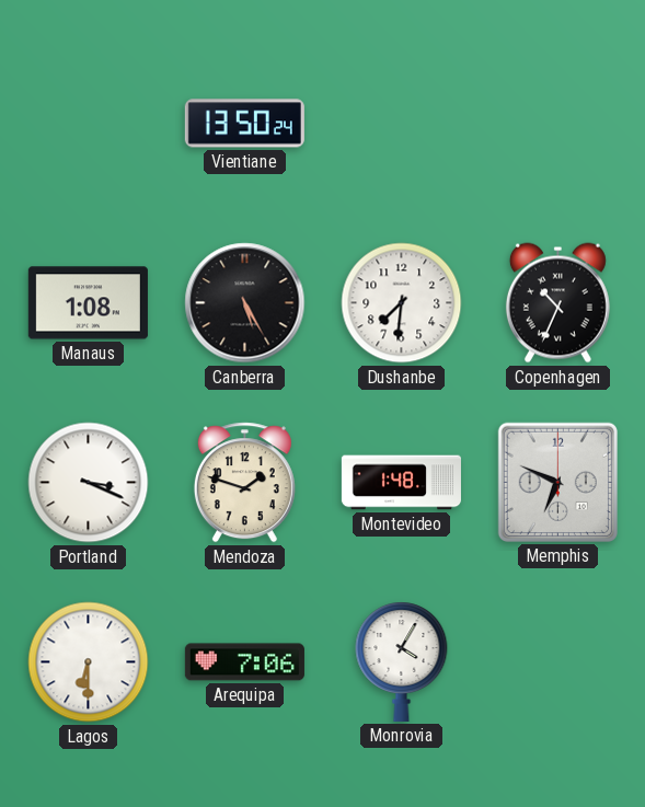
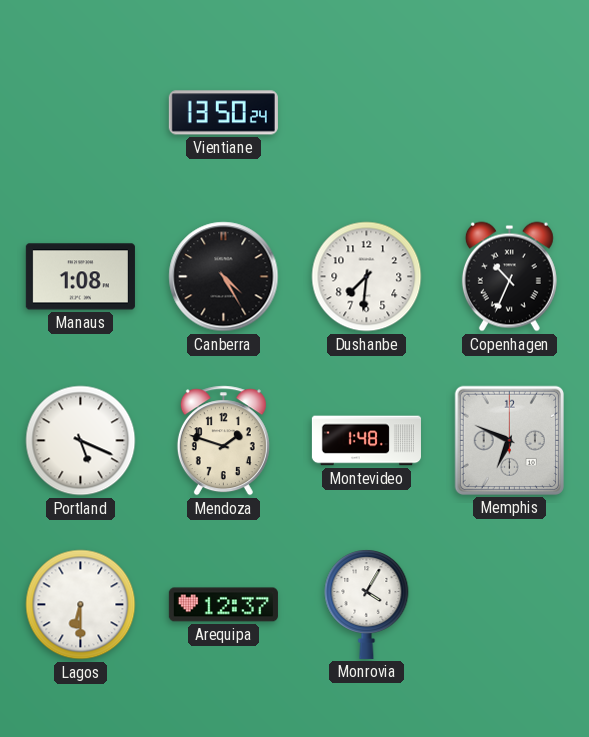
Canberra: 5:25 -> 4:25
Portland: 3:19 -> 5:19
Arequipa: 7:06 -> 12:37
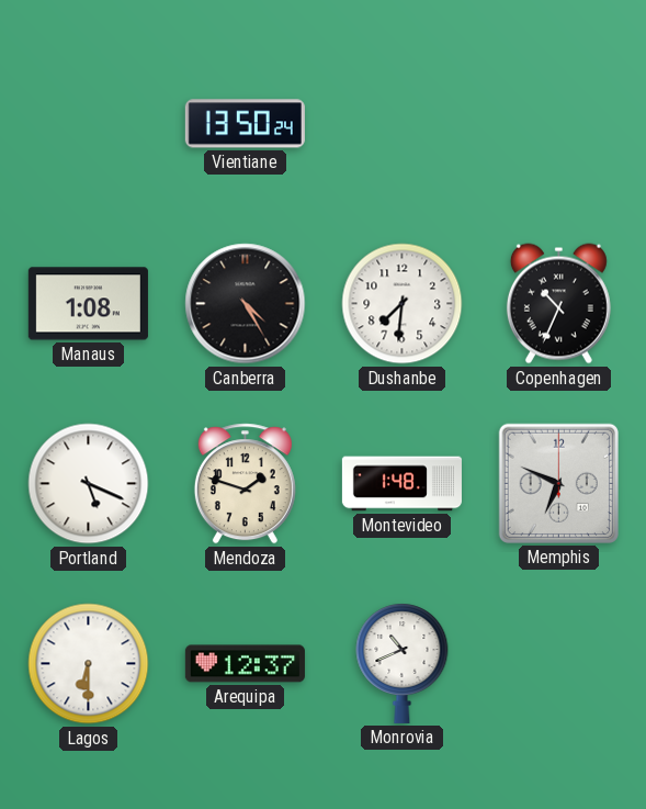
Monrovia: 4:05 -> 10:41
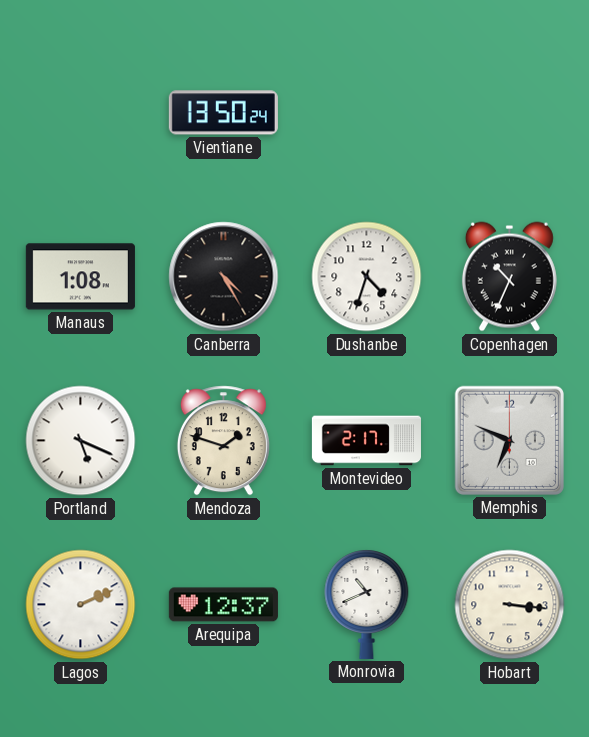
Dushanbe: 7:31 -> 4:33
Montevideo: 1:48 -> 2:17
Lagos: 6:30 -> 2:11
Hobart: none -> 3:16
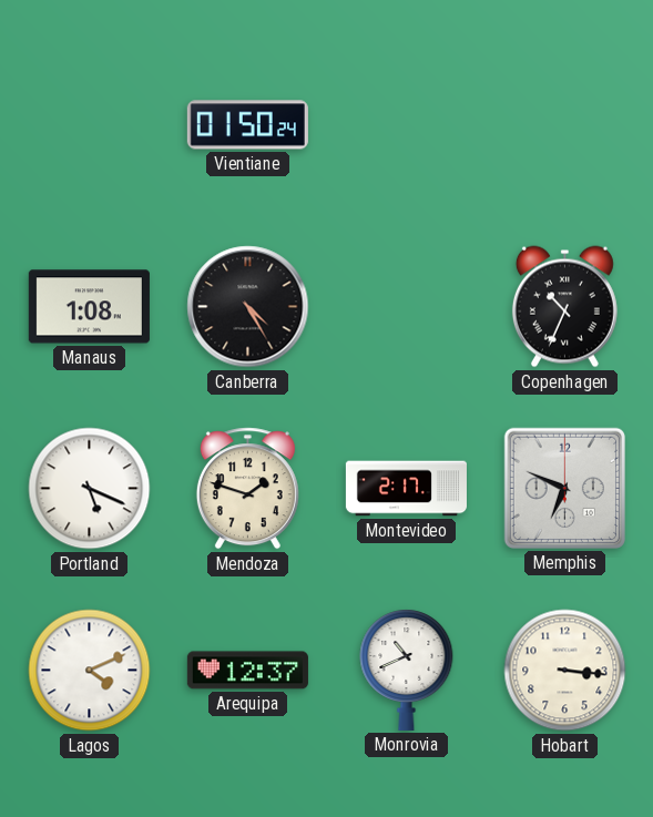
Vientiane: 13:50 -> 01:50
Dushanbe: 4:33 -> none
Lagos: 2:11 -> 4:11
